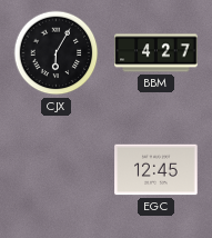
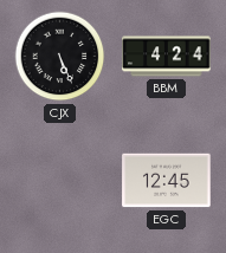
CJX: 6:05 -> 5:26
BBM: 4:27 -> 4:24
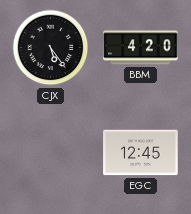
CJX: 5:26 -> 5:24
BBM: 4:24 -> 4:20
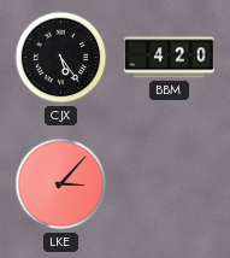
LKE: none -> 3:07
EGC: 12:45 -> none
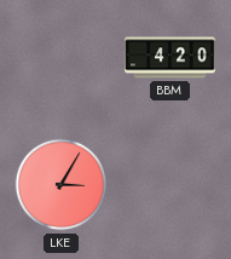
CJX: 5:24 -> none
LKE: 3:07 -> 3:05
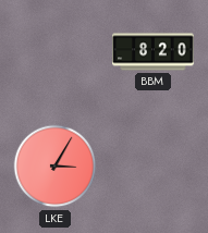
BBM: 4:20 -> 8:20
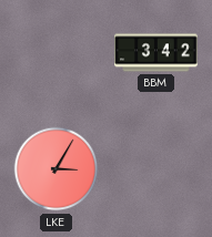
BBM: 8:20 -> 3:42
